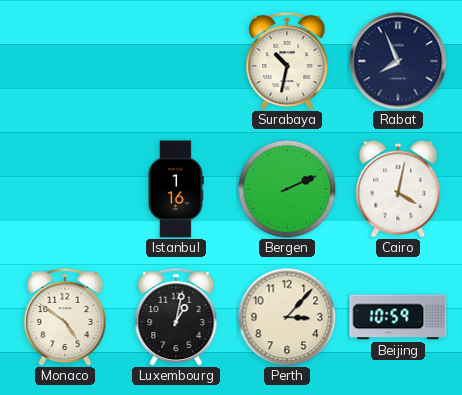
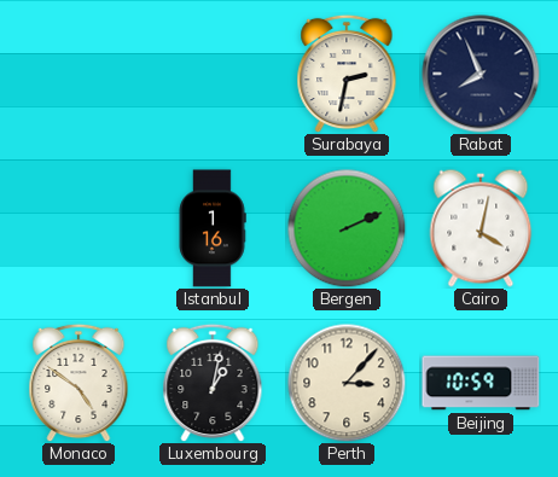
Surabaya: 10:32 -> 2:32
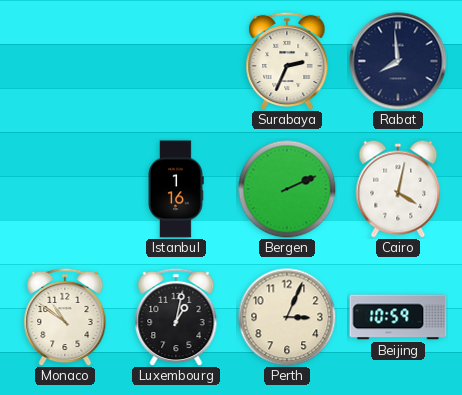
Surabaya: 2:32 -> 2:34
Rabat: 7:56 -> 7:59
Monaco: 4:51 -> 10:51
Perth: 3:07 -> 3:04
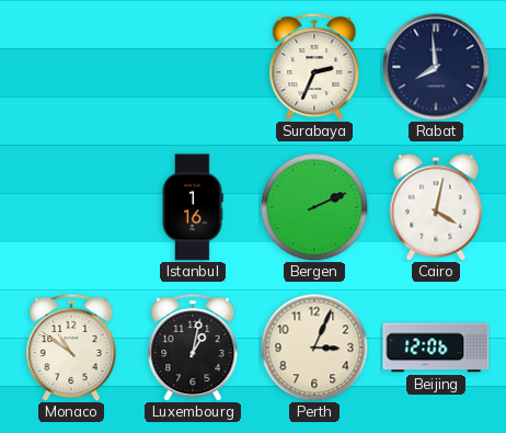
Beijing: 10:59 -> 12:06
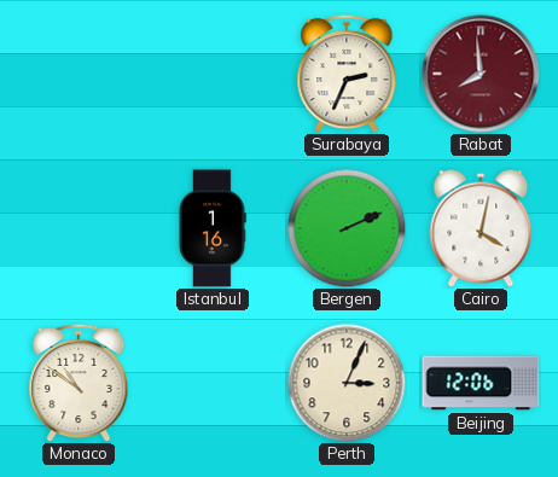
Rabat dial: navy -> burgundy
Luxembourg: 1:02 -> none
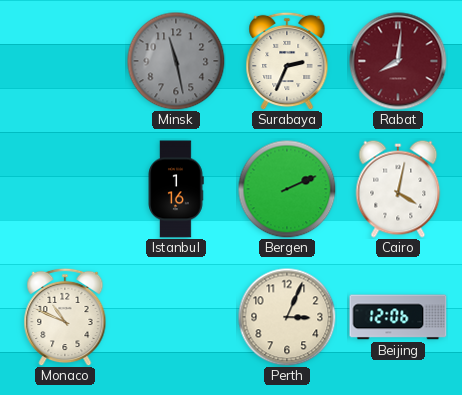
Minsk: none -> 11:28
Rabat: 7:59 -> 8:01
Monaco: 10:51 -> 10:49
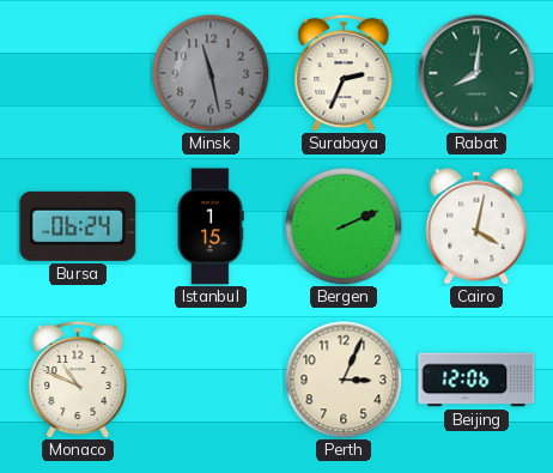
Rabat dial: burgundy -> green
Bursa: none -> 06:24
Istanbul: 1:16 -> 1:15
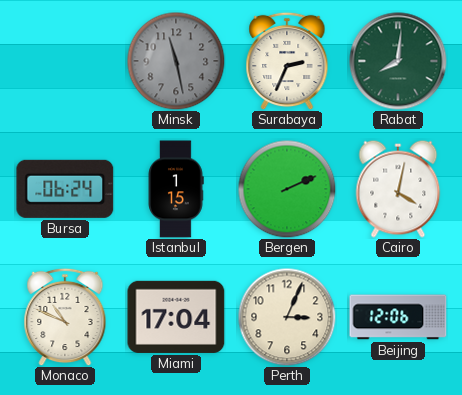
Miami: none -> 17:04
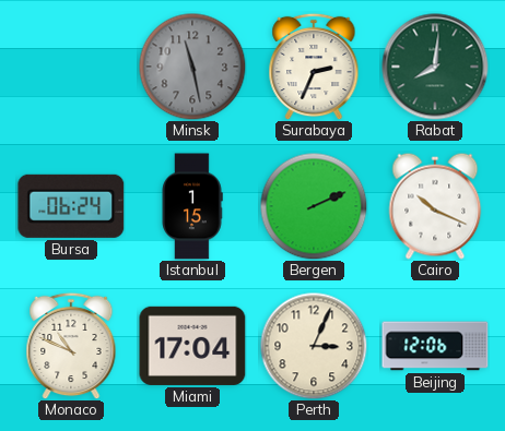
Cairo: 4:02 -> 10:19
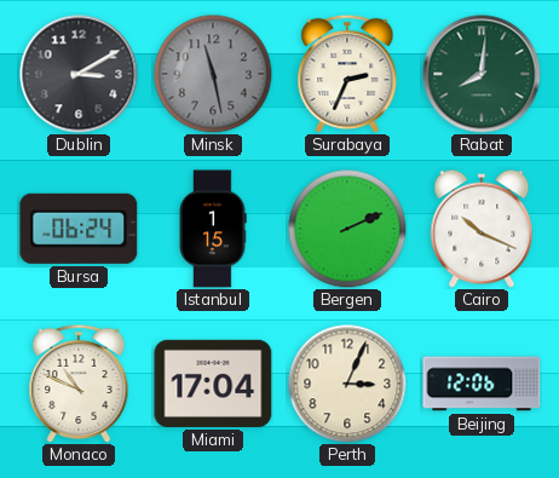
Dublin: none -> 3:10
